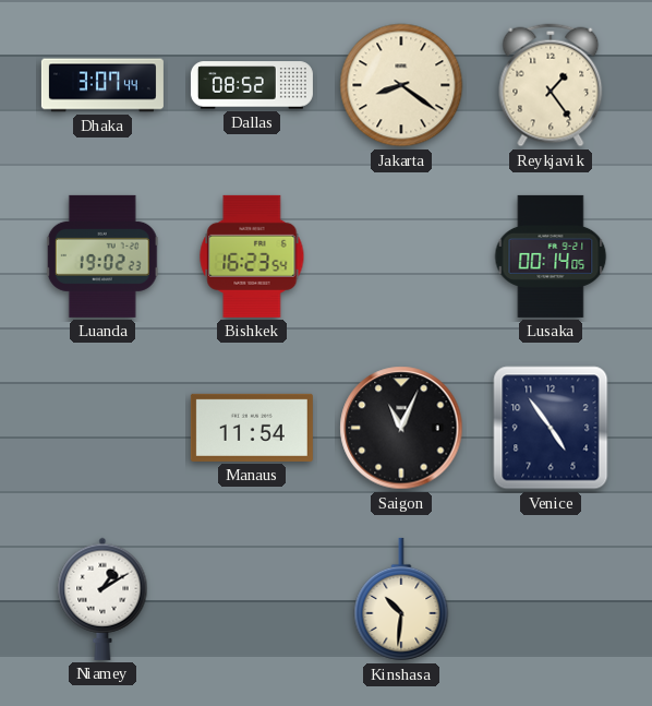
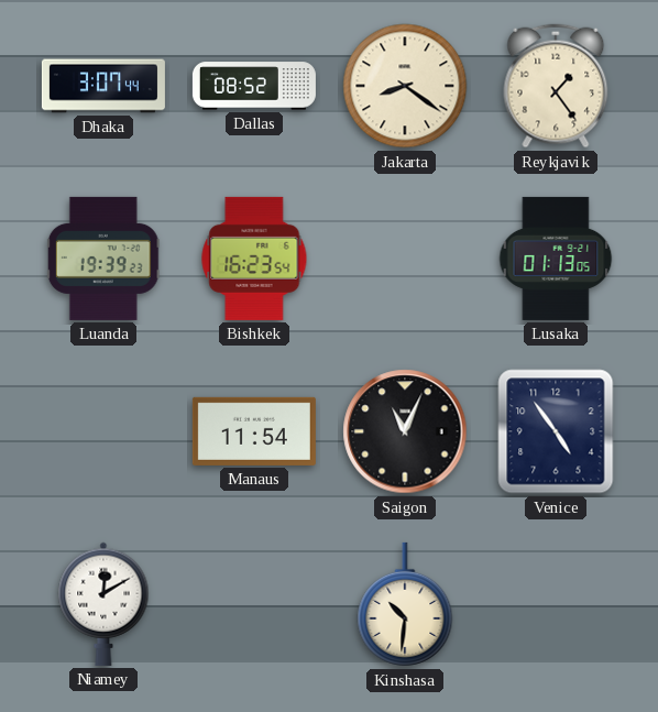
Luanda: 19:02 -> 19:39
Lusaka: 00:14 -> 01:13
Niamey: 1:10 -> 12:10
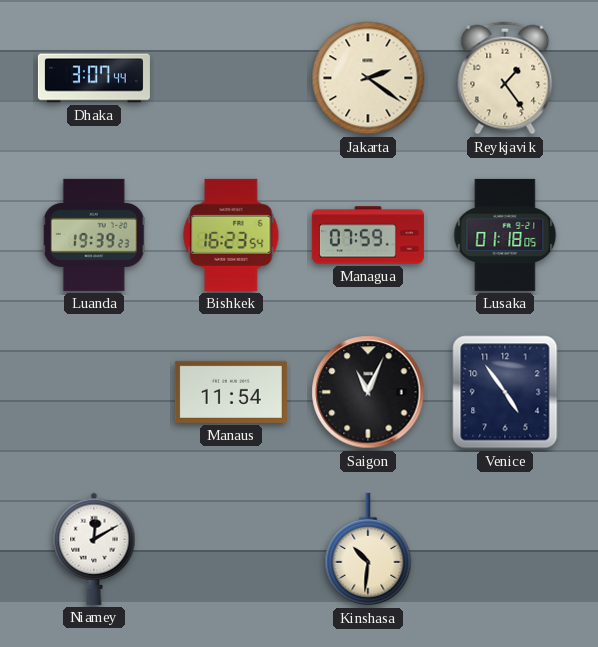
Dallas: 08:52 -> none
Jakarta: 8:21 -> 2:21
Managua: none -> 07:59
Lusaka: 01:13 -> 01:18
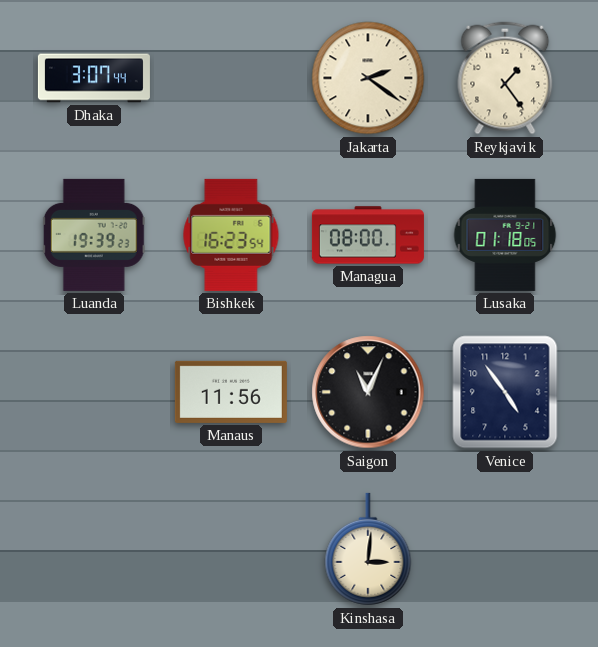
Managua: 07:59 -> 08:00
Manaus: 11:54 -> 11:56
Niamey: 12:10 -> none
Kinshasa: 10:31 -> 3:01
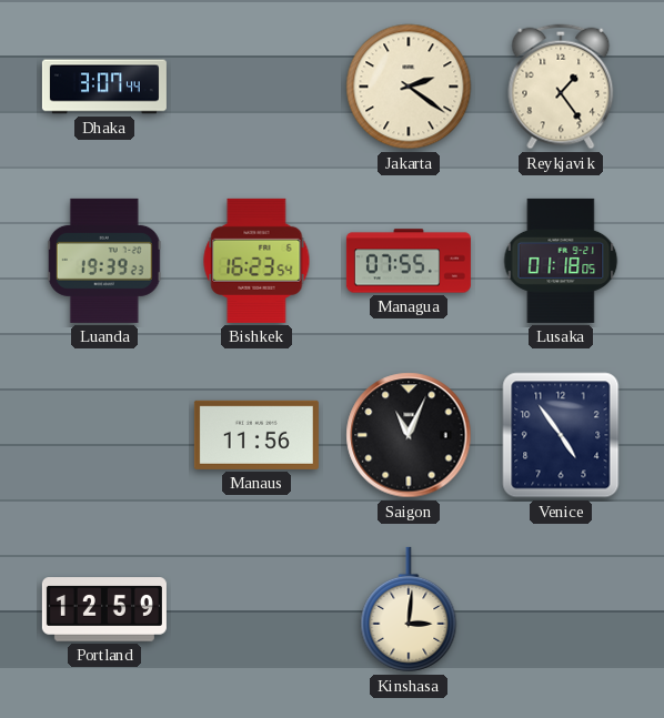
Managua: 08:00 -> 07:55
Portland: none -> 12:59
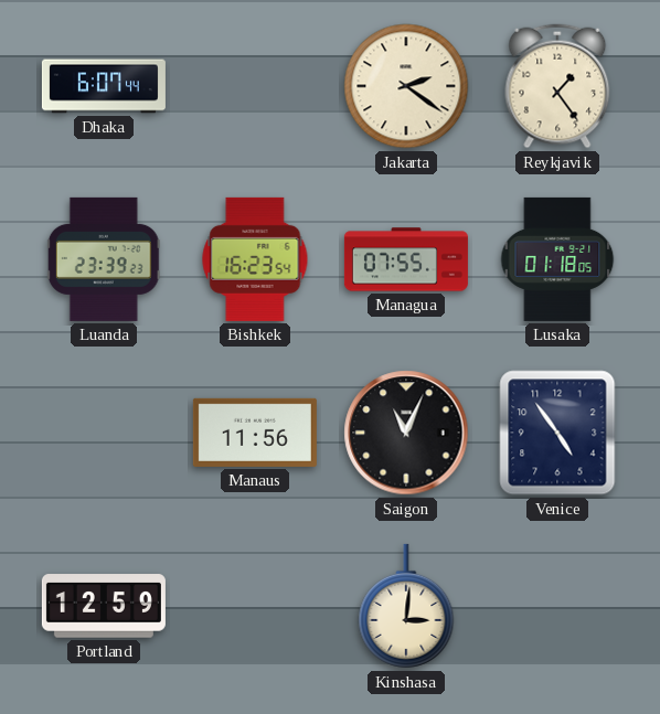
Dhaka: 3:07 -> 6:07
Luanda: 19:39 -> 23:39
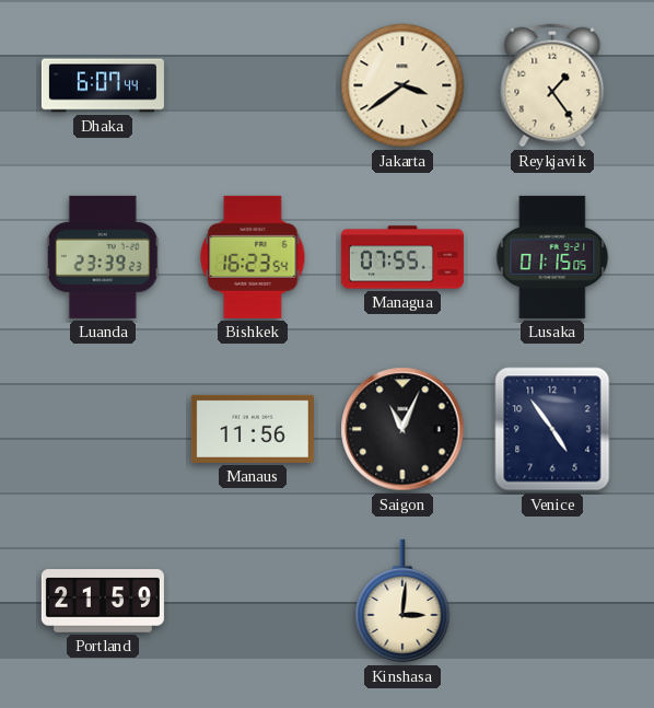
Jakarta: 2:21 -> 3:39
Lusaka: 01:18 -> 01:15
Portland: 12:59 -> 21:59
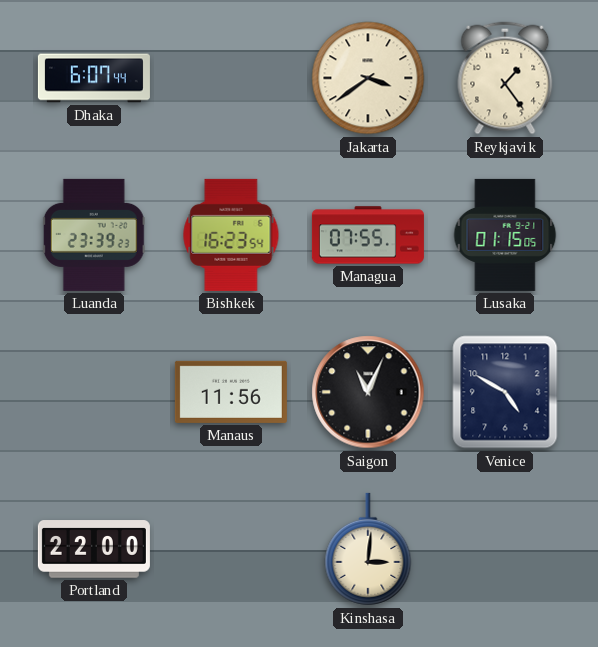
Venice: 4:54 -> 4:50
Portland: 21:59 -> 22:00
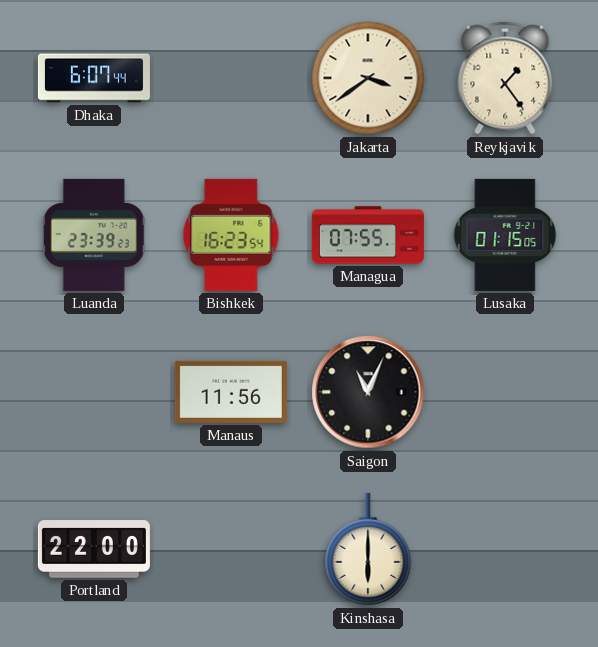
Venice: 4:50 -> none
Kinshasa: 3:01 -> 6:00
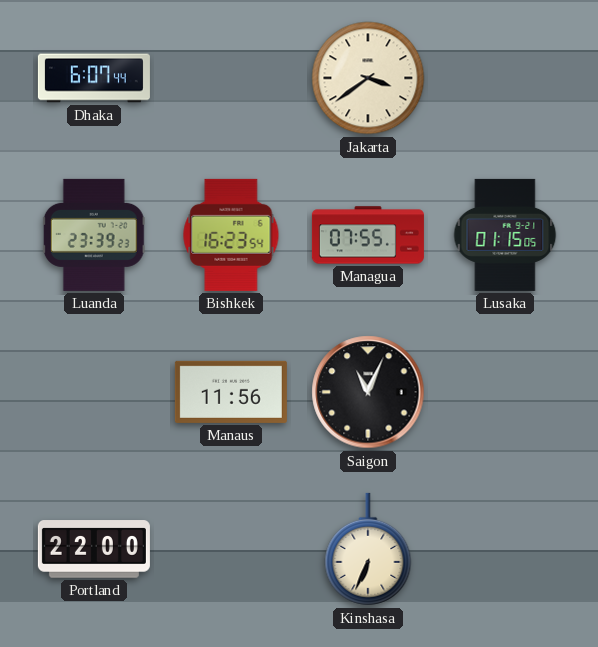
Reykjavik: 1:24 -> none
Kinshasa: 6:00 -> 6:34
